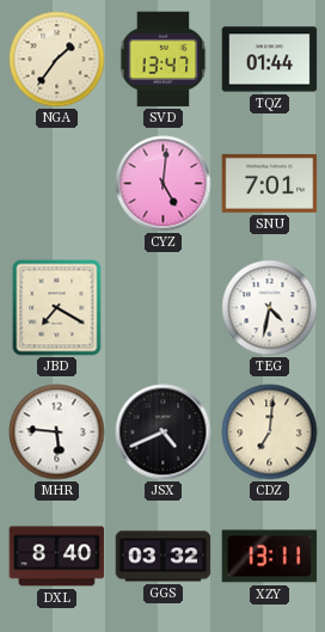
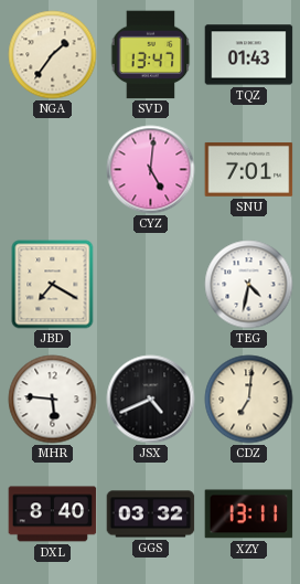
TQZ: 01:44 -> 01:43
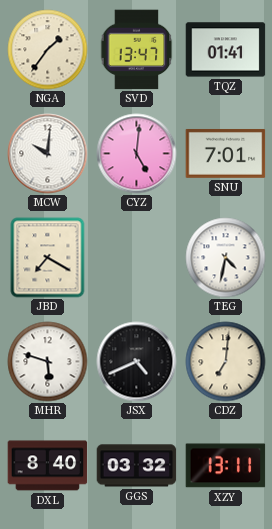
TQZ: 01:43 -> 01:41
MCW: none -> 10:01
MHR: 5:46 -> 5:48
